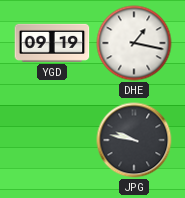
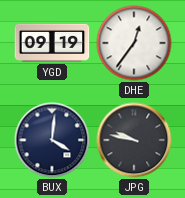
DHE: 1:17 -> 12:36
BUX: none -> 4:01
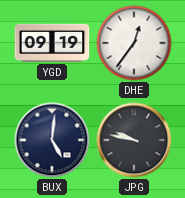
BUX: 4:01 -> 5:01
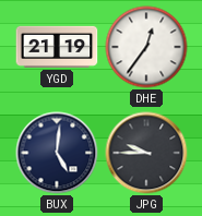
YGD: 09:19 -> 21:19
JPG: 9:47 -> 9:45
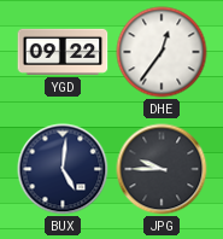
YGD: 21:19 -> 09:22
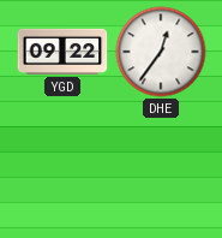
BUX: 5:01 -> none
JPG: 9:45 -> none
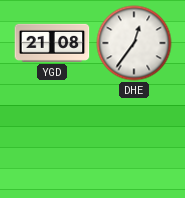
YGD: 09:22 -> 21:08
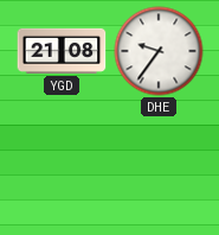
DHE: 12:36 -> 9:36
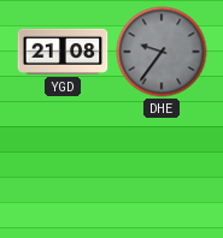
DHE dial: white -> grey
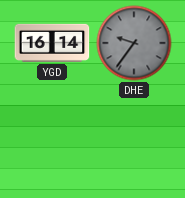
YGD: 21:08 -> 16:14
